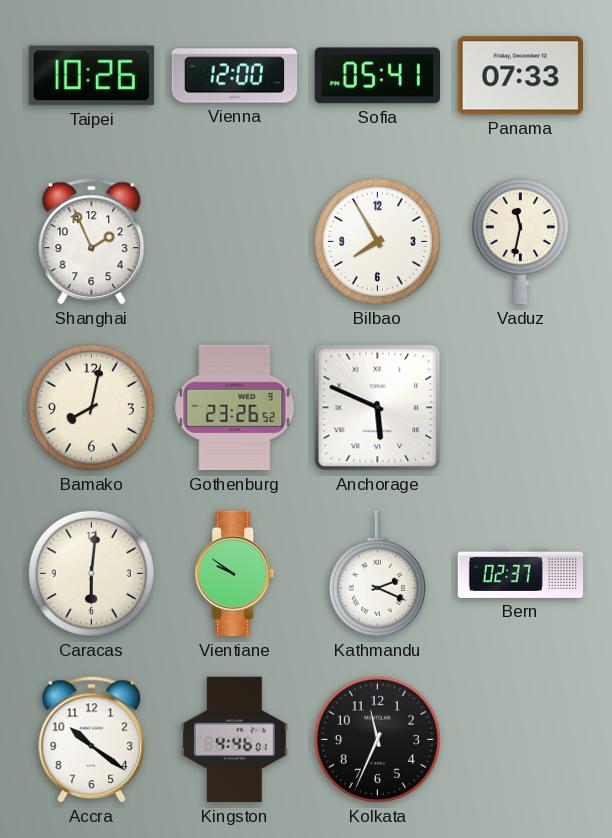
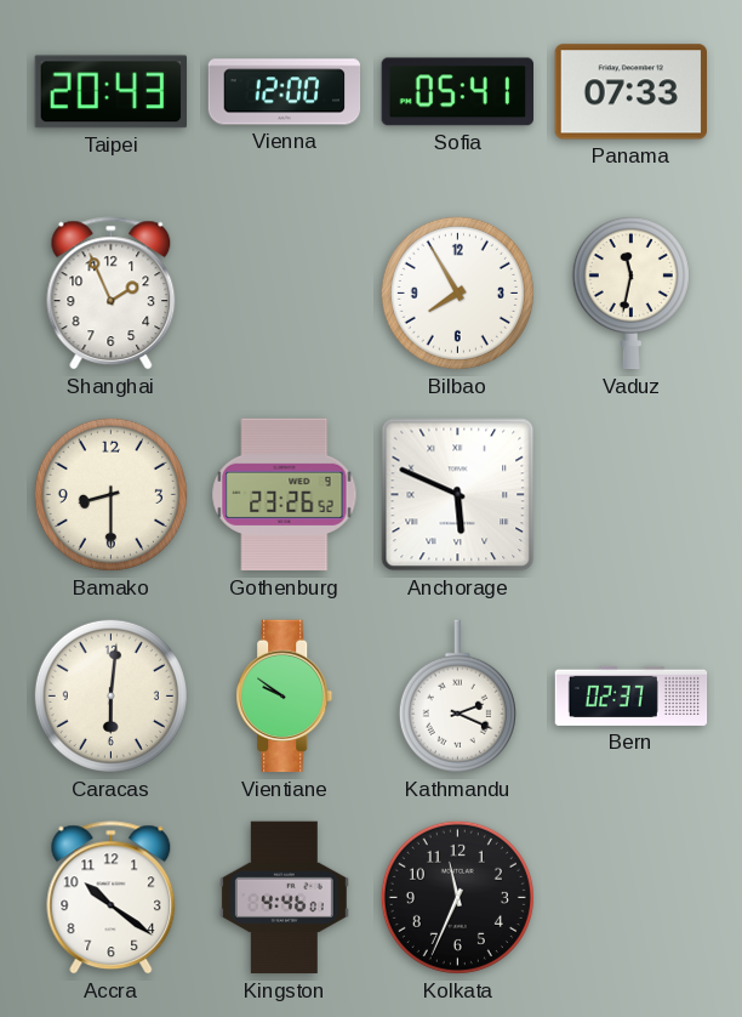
Taipei: 10:26 -> 20:43
Bamako: 8:02 -> 8:30
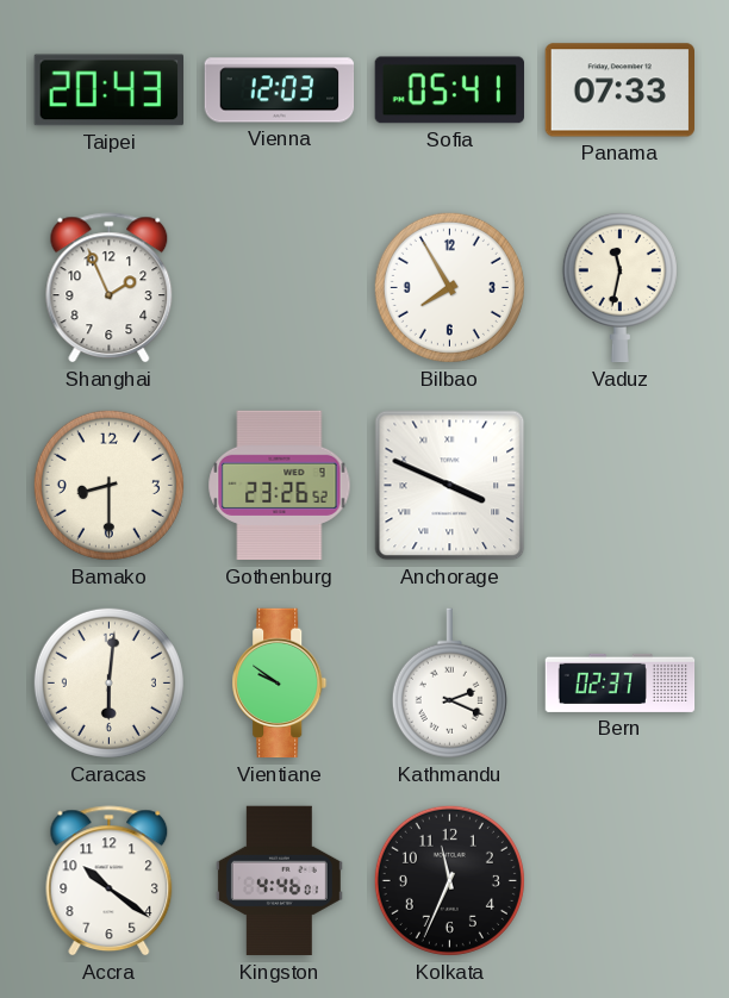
Vienna: 12:00 -> 12:03
Anchorage: 5:49 -> 3:49
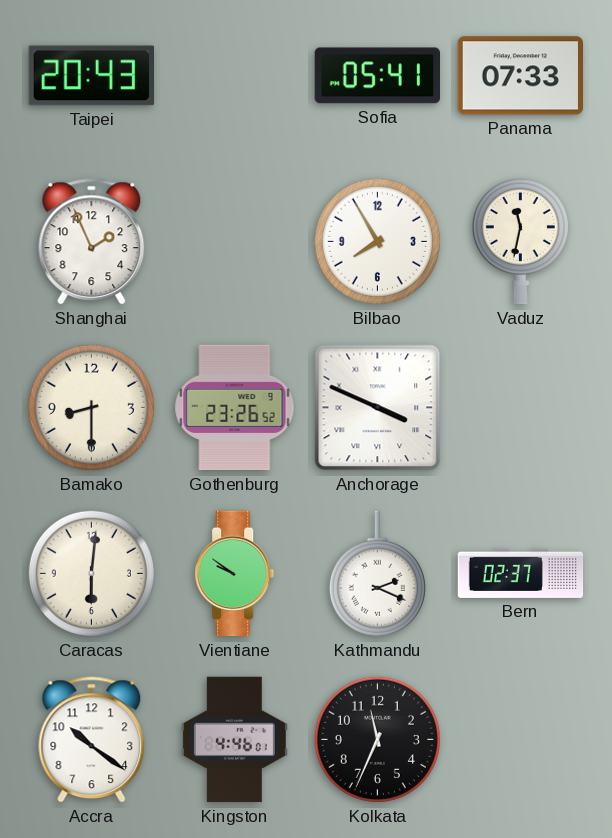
Vienna: 12:03 -> none
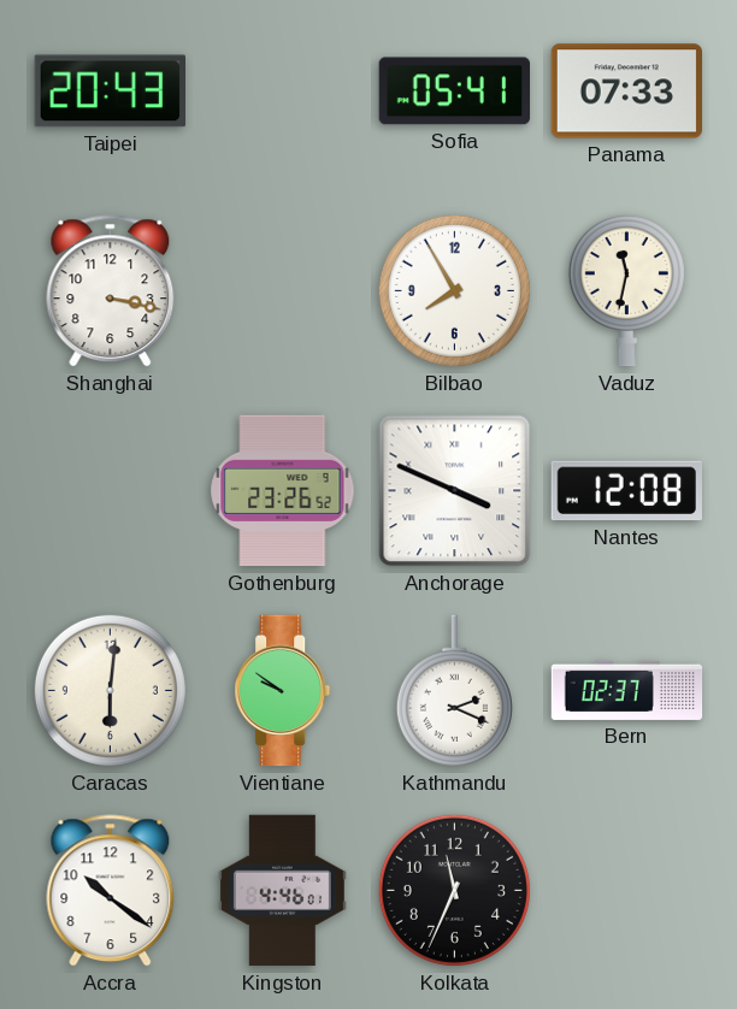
Shanghai: 1:56 -> 3:17
Bamako: 8:30 -> none
Nantes: none -> 12:08
